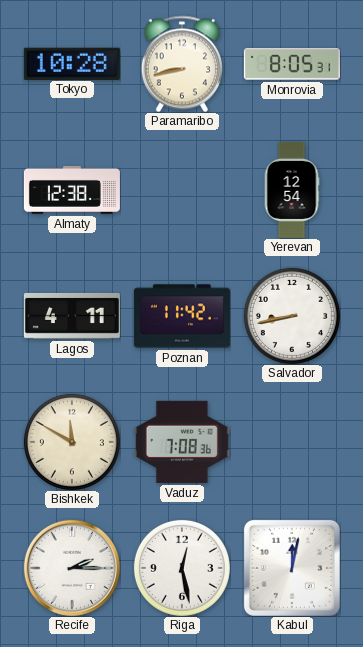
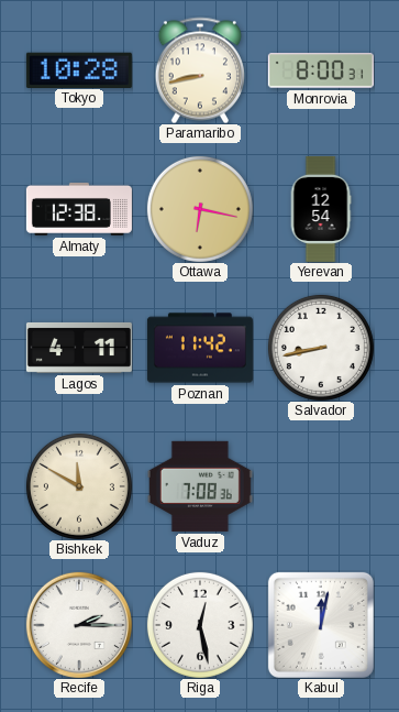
Monrovia: 8:05 -> 8:00
Ottawa: none -> 6:17
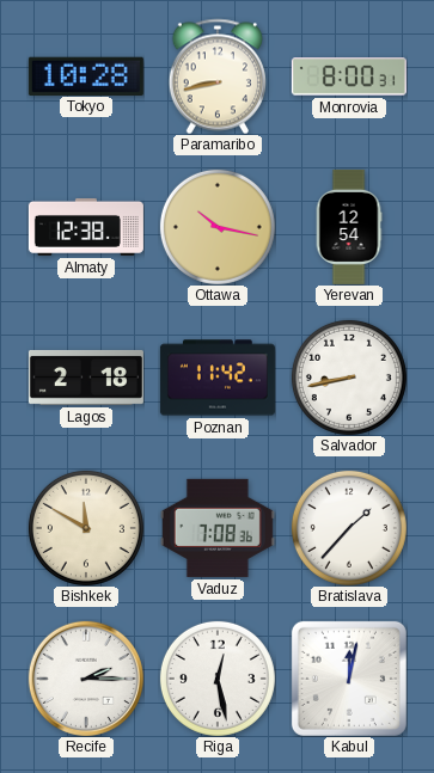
Ottawa: 6:17 -> 10:17
Lagos: 4:11 -> 2:18
Bratislava: none -> 1:37
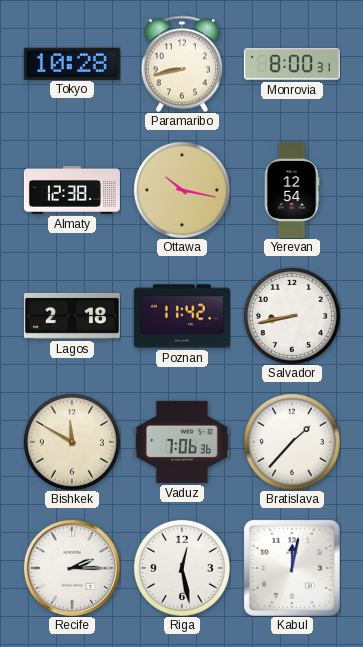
Vaduz: 7:08 -> 7:06
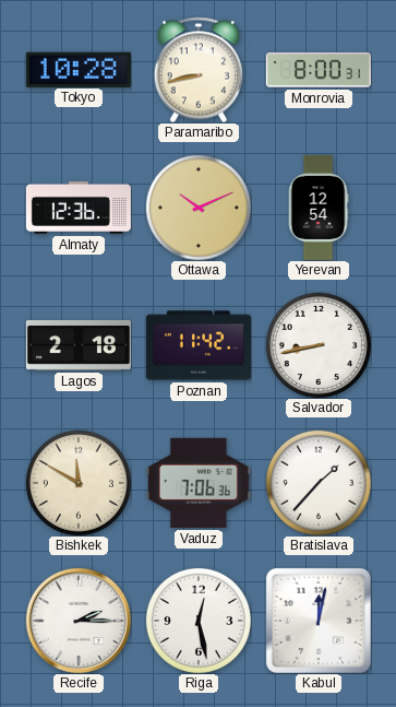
Almaty: 12:38 -> 12:36
Ottawa: 10:17 -> 10:11
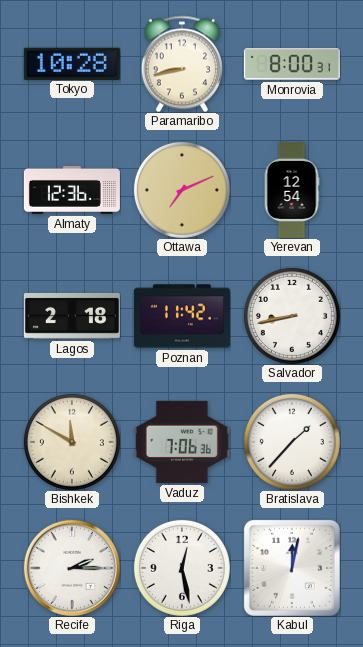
Ottawa: 10:11 -> 7:11
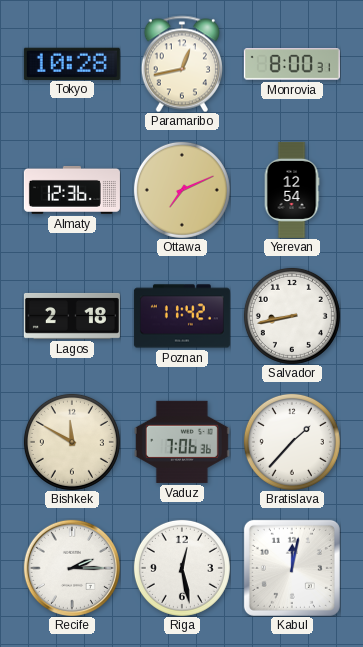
Paramaribo: 8:43 -> 12:43
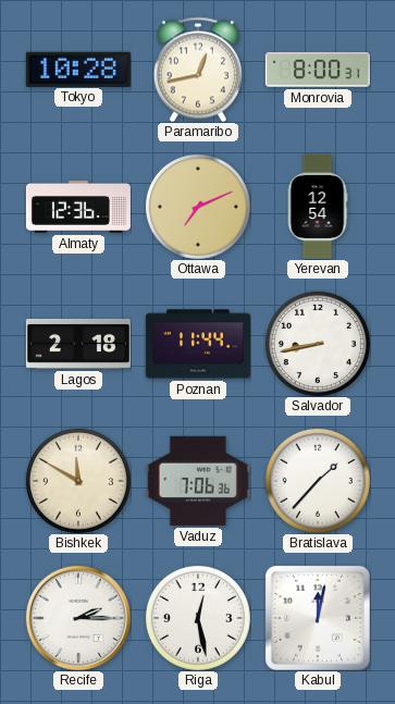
Poznan: 11:42 -> 11:44
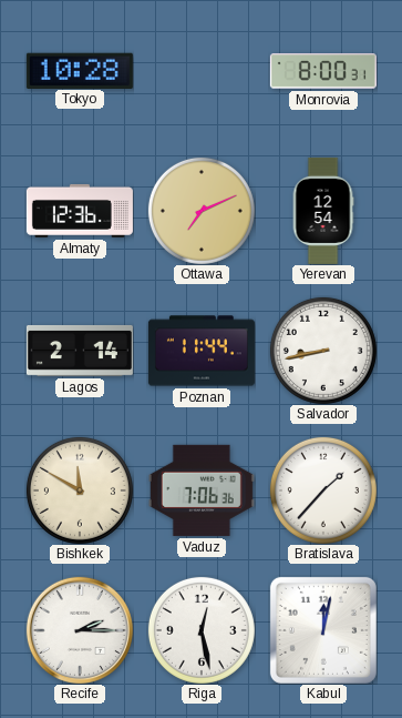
Paramaribo: 12:43 -> none
Lagos: 2:18 -> 2:14
